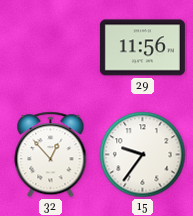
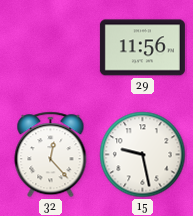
32: 12:53 -> 12:23
15: 9:36 -> 9:28
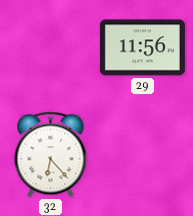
32: 12:23 -> 6:23
15: 9:28 -> none
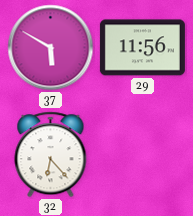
37: none -> 5:50
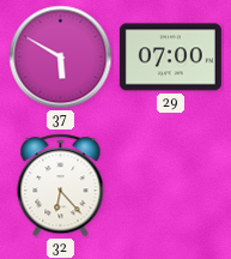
29: 11:56 -> 07:00
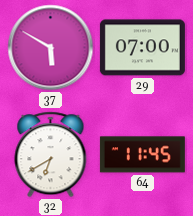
32: 6:23 -> 6:40
64: none -> 11:45
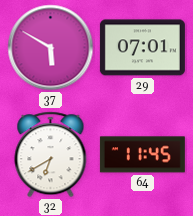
29: 07:00 -> 07:01
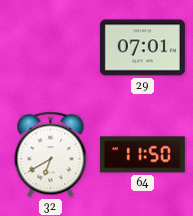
37: 5:50 -> none
64: 11:45 -> 11:50
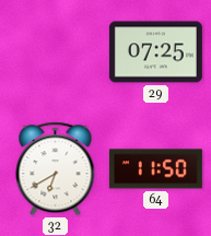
29: 07:01 -> 07:25
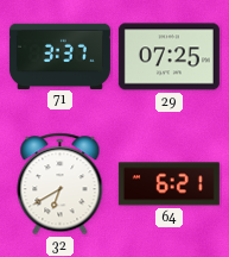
71: none -> 3:37
64: 11:50 -> 6:21
